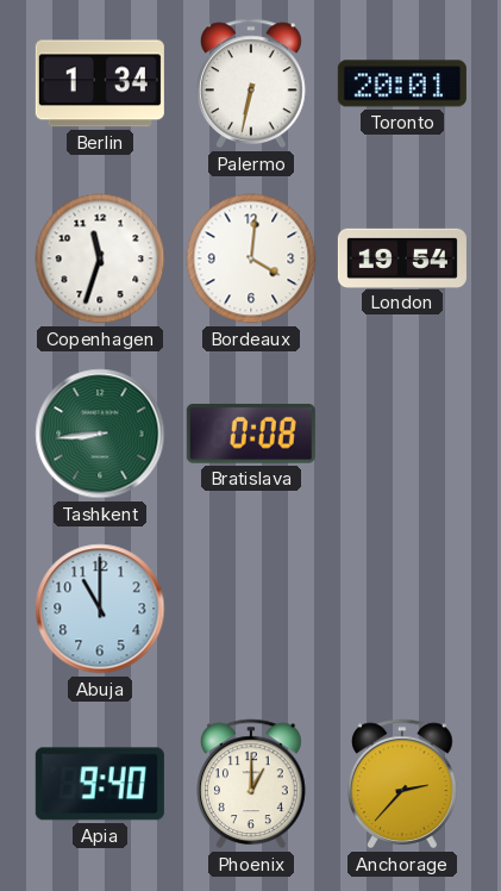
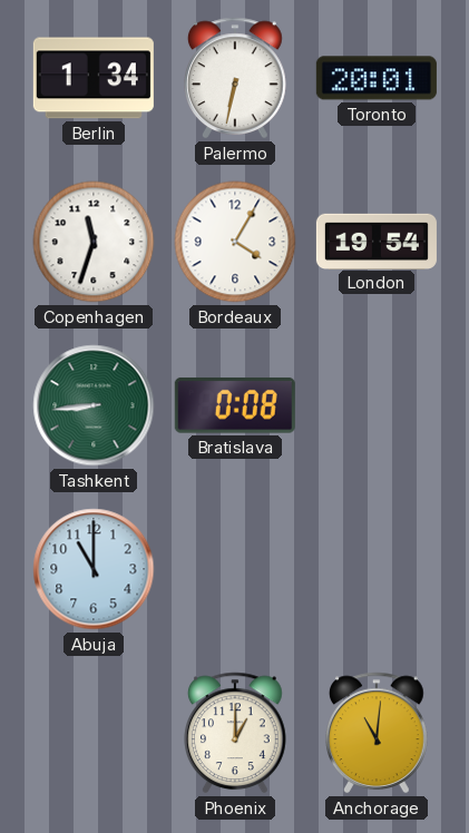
Bordeaux: 4:01 -> 4:05
Apia: 9:40 -> none
Anchorage: 2:37 -> 11:01
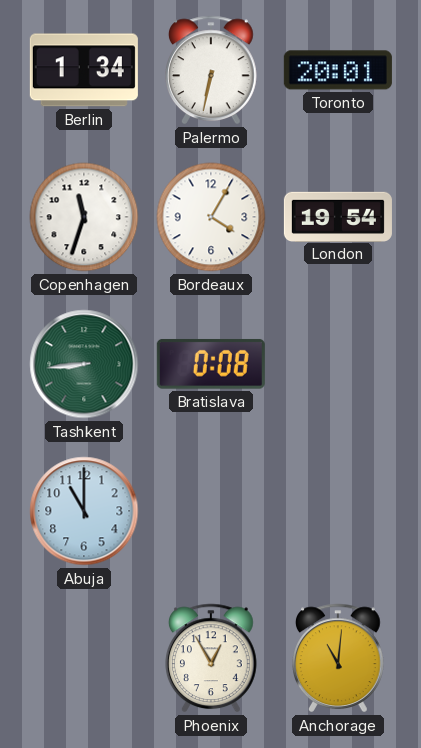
Phoenix: 1:00 -> 12:55
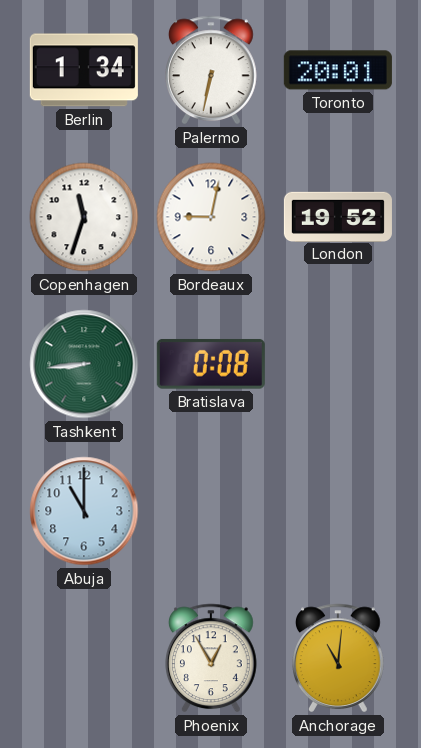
Bordeaux: 4:05 -> 9:02
London: 19:54 -> 19:52
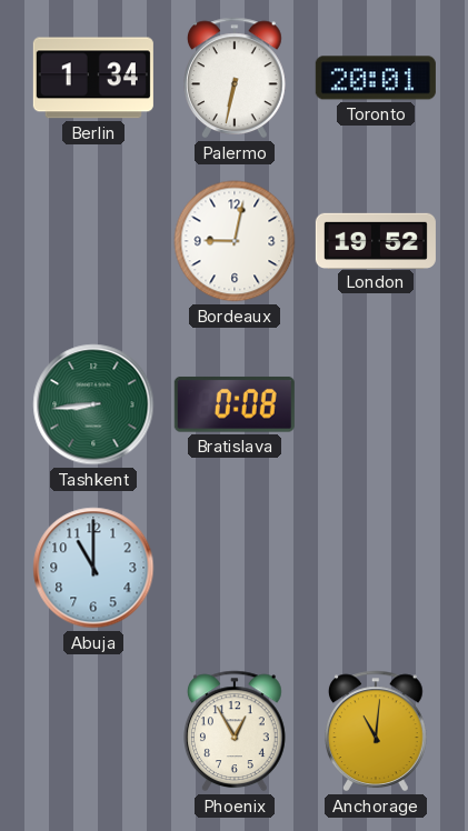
Copenhagen: 11:33 -> none
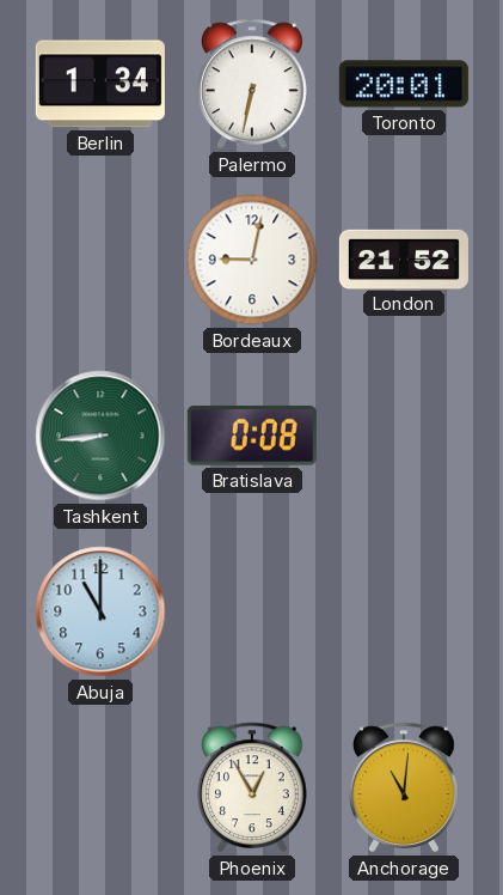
London: 19:52 -> 21:52
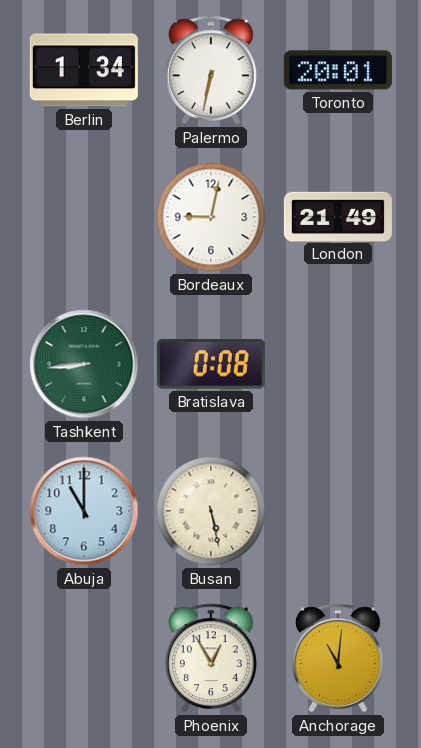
London: 21:52 -> 21:49
Busan: none -> 5:28
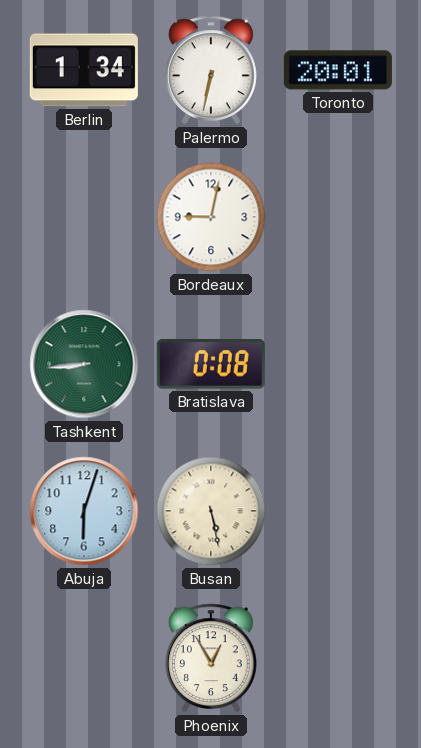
London: 21:49 -> none
Abuja: 11:00 -> 6:03
Anchorage: 11:01 -> none
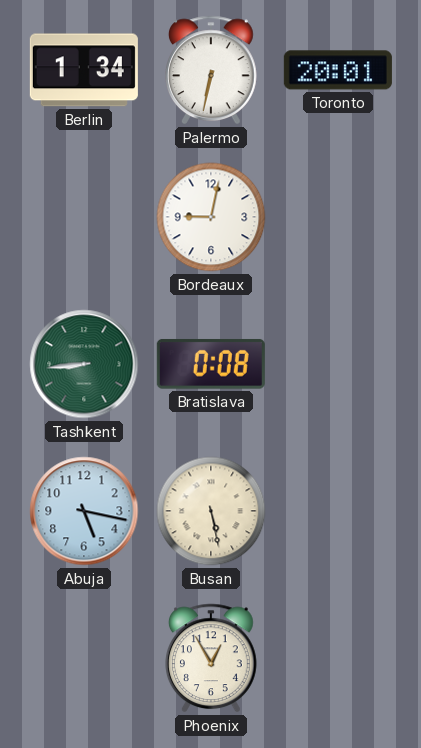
Abuja: 6:03 -> 5:17
